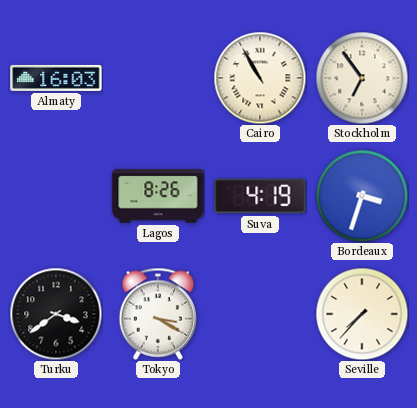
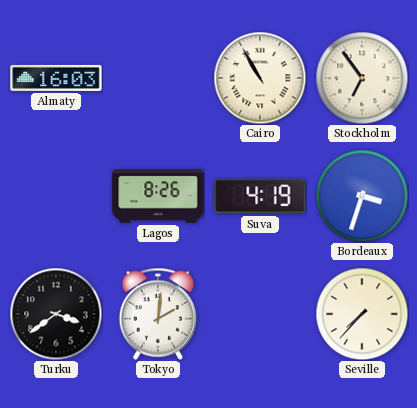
Tokyo: 3:20 -> 2:01
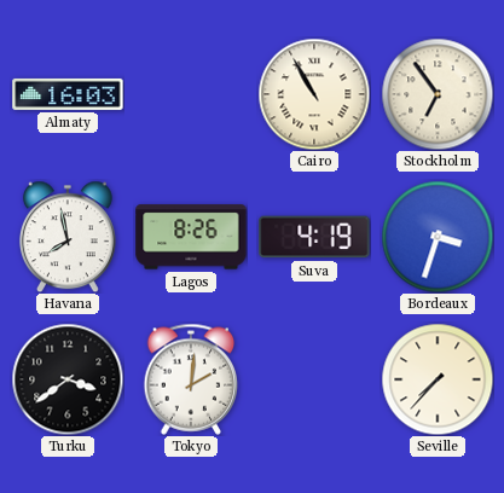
Havana: none -> 7:58
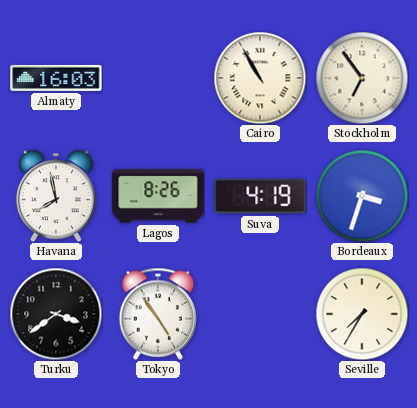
Tokyo: 2:01 -> 4:54
Seville: 7:37 -> 7:35
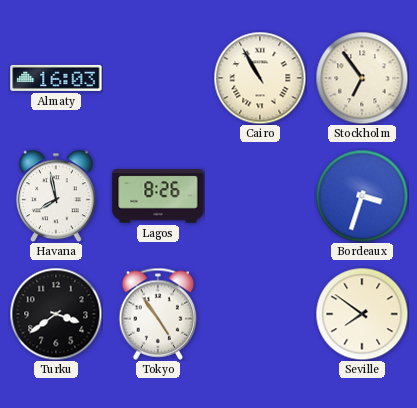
Suva: 4:19 -> none
Seville: 7:35 -> 7:51
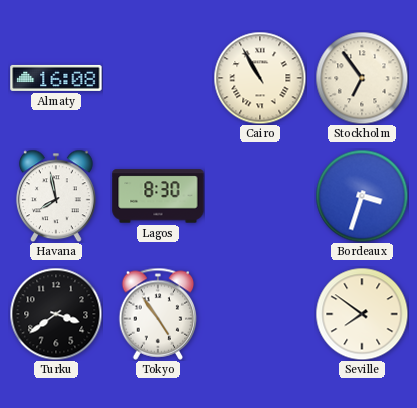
Almaty: 16:03 -> 16:08
Lagos: 8:26 -> 8:30
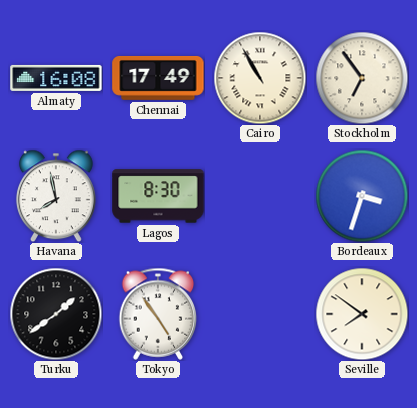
Chennai: none -> 17:49
Turku: 3:39 -> 1:39
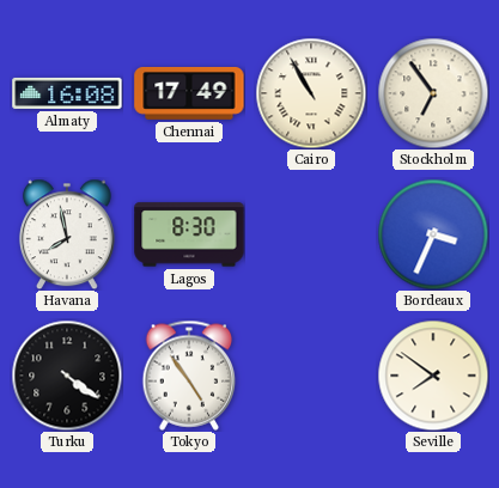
Bordeaux: 3:33 -> 3:34
Turku: 1:39 -> 4:21
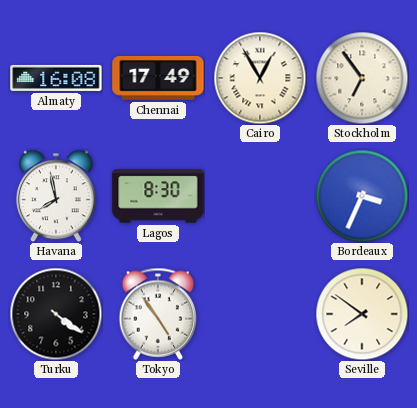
Cairo: 10:55 -> 12:55
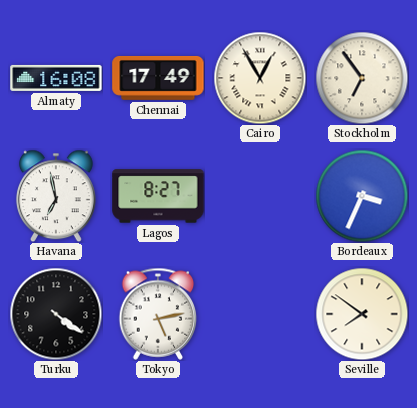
Havana: 7:58 -> 6:58
Lagos: 8:30 -> 8:27
Tokyo: 4:54 -> 5:13
